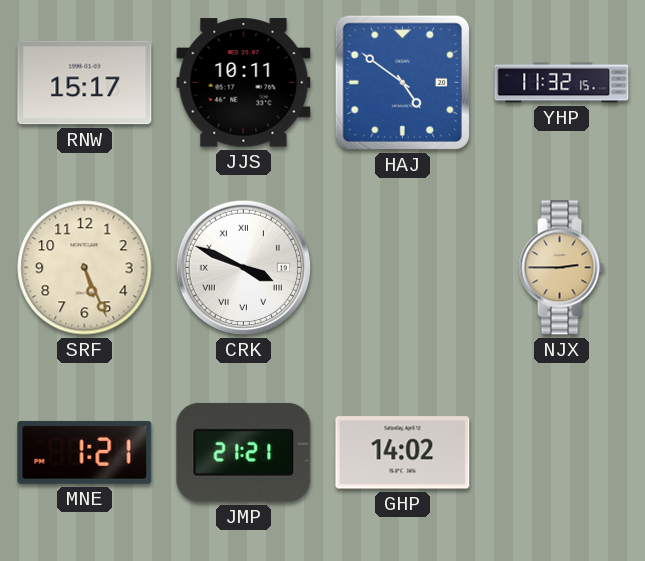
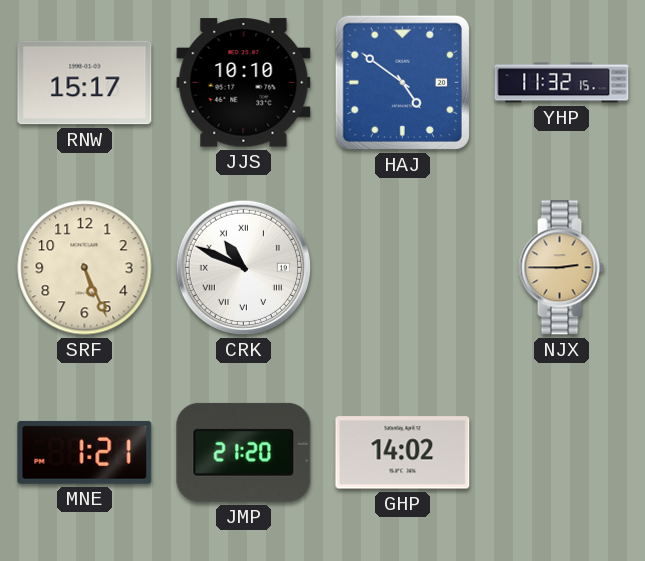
JJS: 10:11 -> 10:10
CRK: 3:49 -> 10:49
JMP: 21:21 -> 21:20
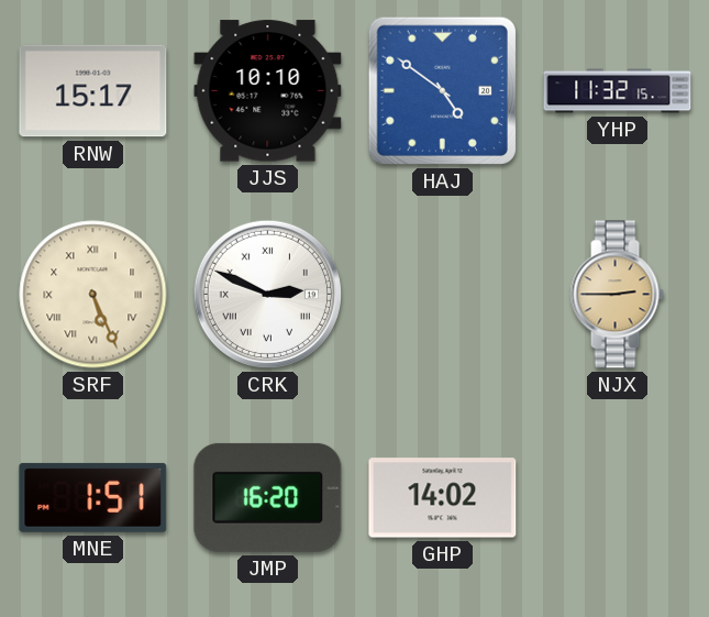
SRF numerals: Arabic -> Roman
CRK: 10:49 -> 2:49
MNE: 1:21 -> 1:51
JMP: 21:20 -> 16:20
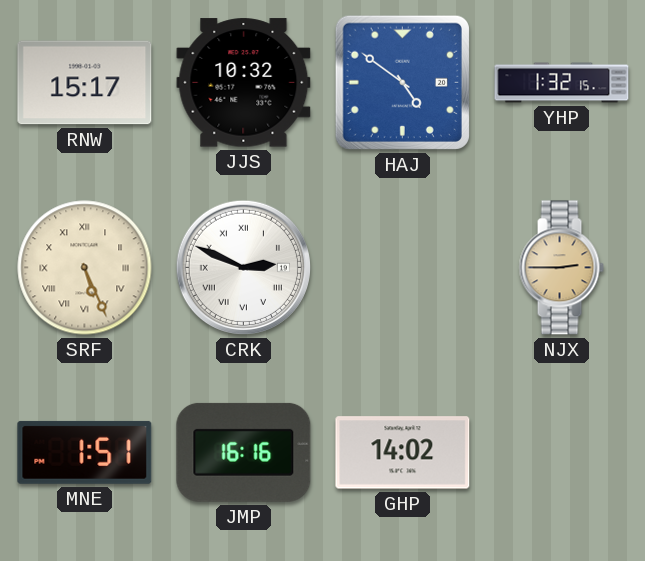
JJS: 10:10 -> 10:32
YHP: 11:32 -> 1:32
JMP: 16:20 -> 16:16
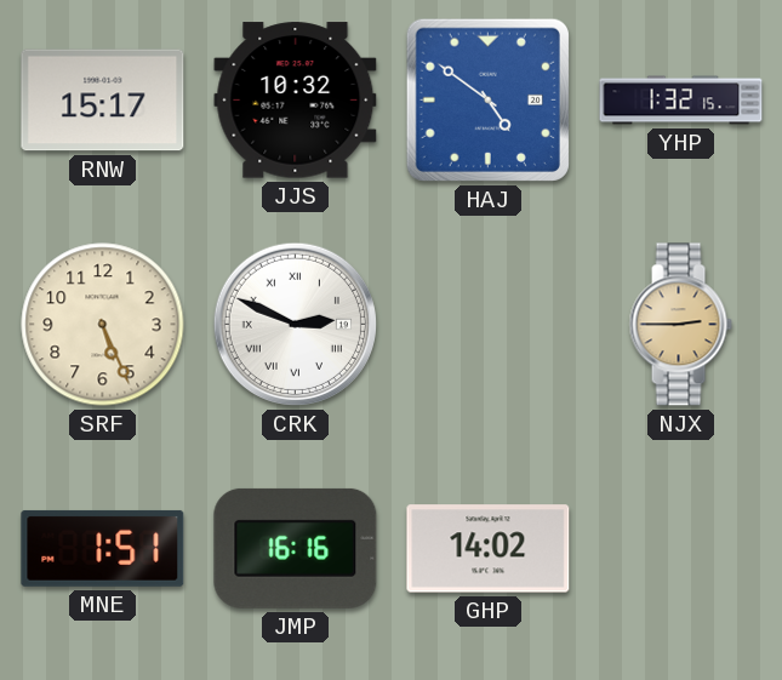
SRF numerals: Roman -> Arabic
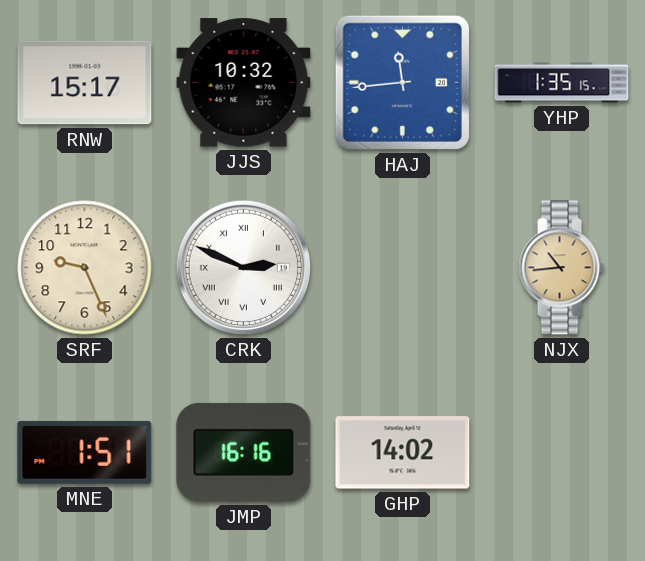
HAJ: 4:51 -> 11:44
YHP: 1:32 -> 1:35
SRF: 5:26 -> 9:26
NJX: 2:45 -> 10:44
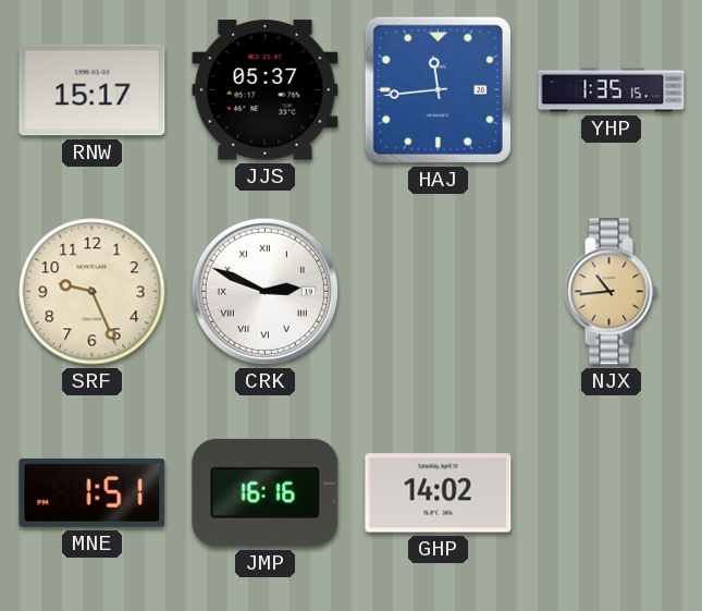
JJS: 10:32 -> 05:37
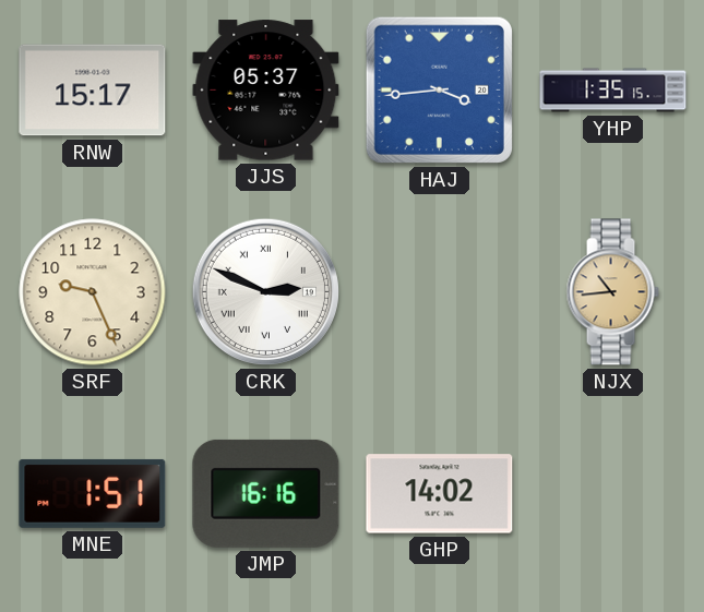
HAJ: 11:44 -> 3:44
